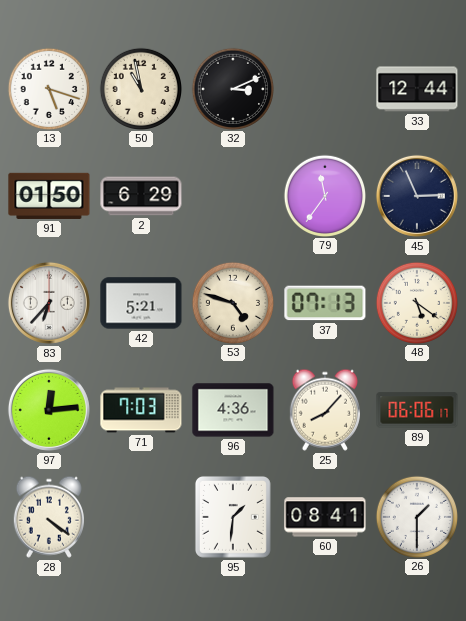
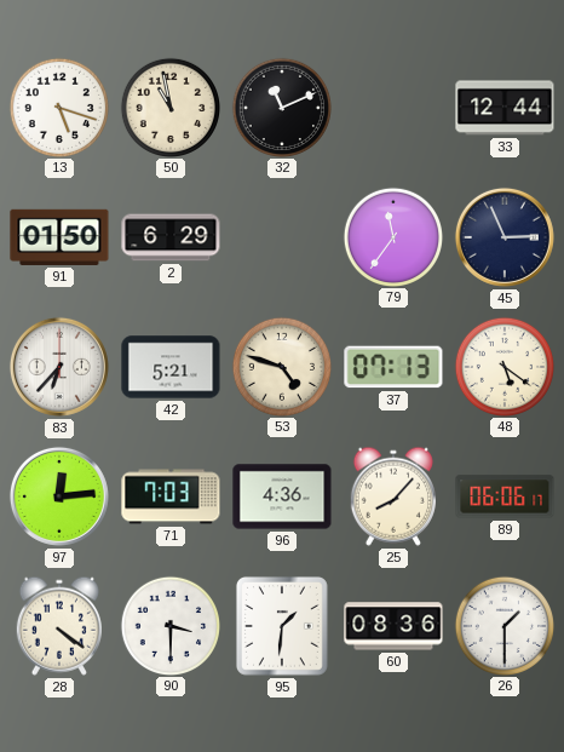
32: 3:11 -> 11:11
90: none -> 3:30
60: 08:41 -> 08:36
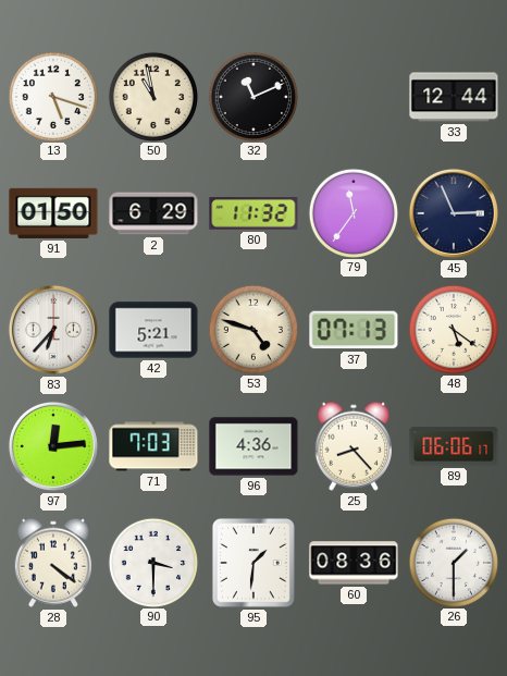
80: none -> 11:32
25: 8:07 -> 8:23
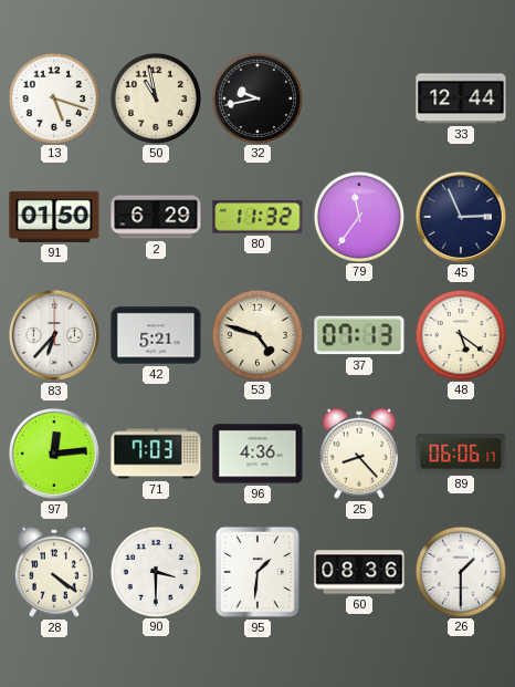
32: 11:11 -> 9:43
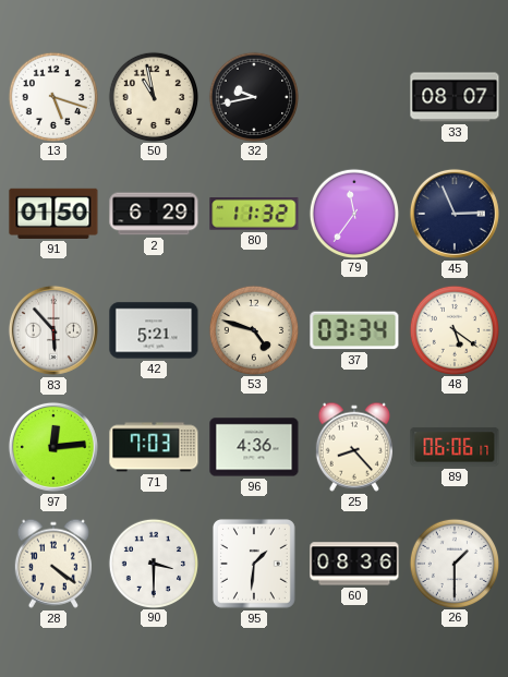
33: 12:44 -> 08:07
83: 6:37 -> 5:53
37: 07:13 -> 03:34
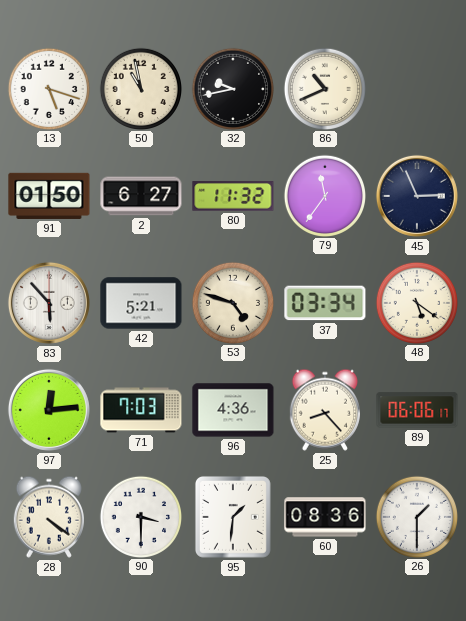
86: none -> 10:41
33: 08:07 -> none
2: 6:29 -> 6:27
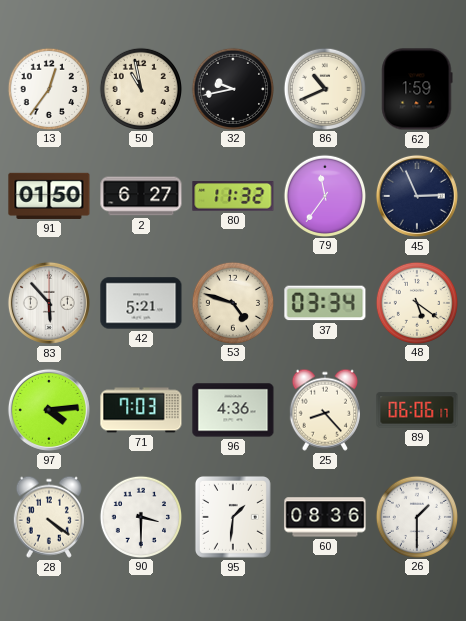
13: 5:18 -> 12:36
62: none -> 1:59
97: 12:14 -> 4:14
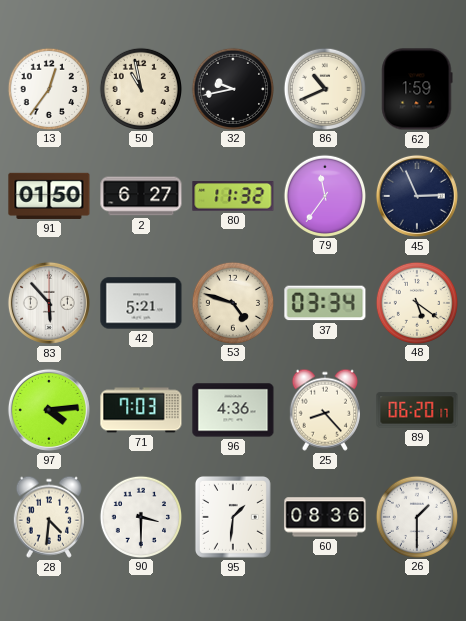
89: 06:06 -> 06:20
28: 4:21 -> 4:31
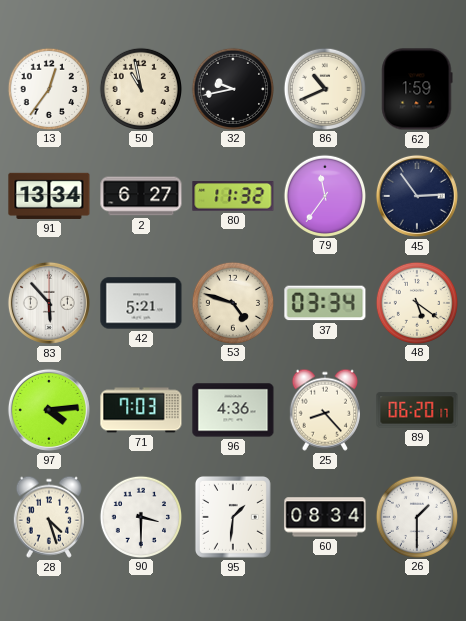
91: 01:50 -> 13:34
45: 2:56 -> 2:54
28: 4:31 -> 4:27
60: 08:36 -> 08:34
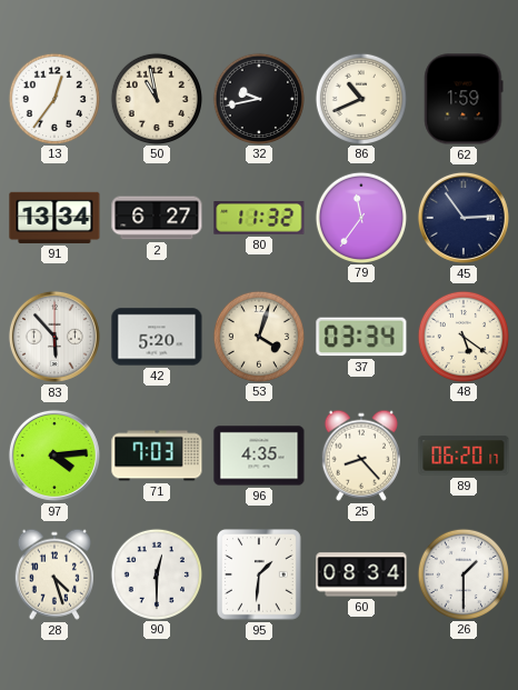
42: 5:21 -> 5:20
53: 4:48 -> 4:03
96: 4:36 -> 4:35
90: 3:30 -> 12:30
